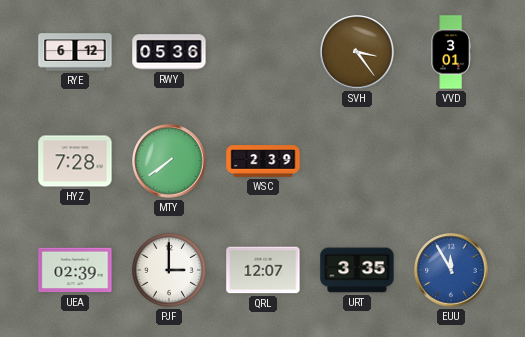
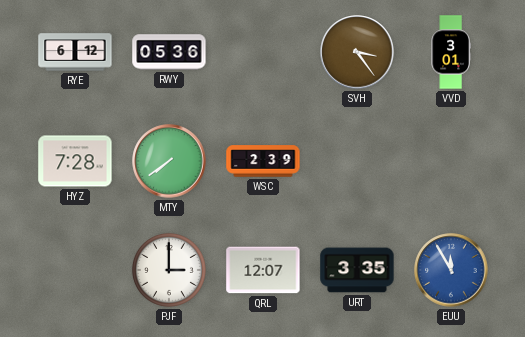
UEA: 02:39 -> none
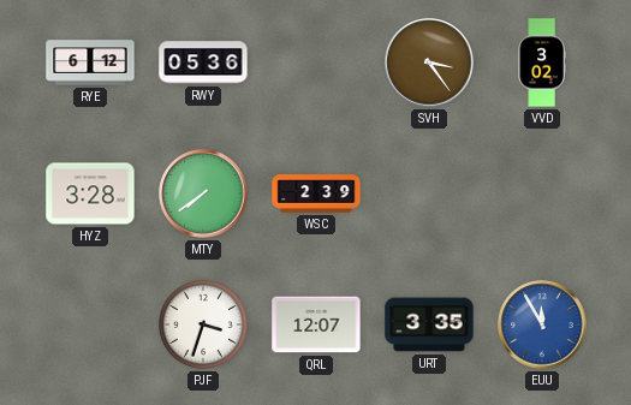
VVD: 3:01 -> 3:02
HYZ: 7:28 -> 3:28
PJF: 3:00 -> 3:33
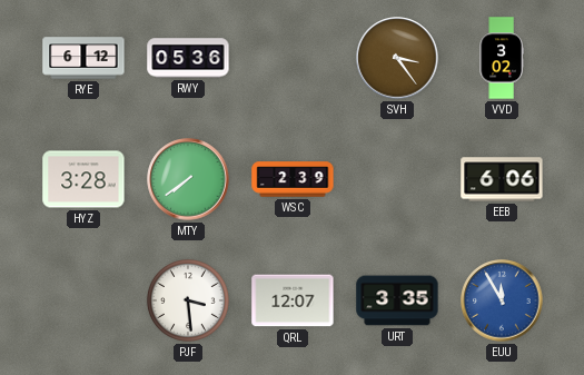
EEB: none -> 6:06
PJF: 3:33 -> 3:29
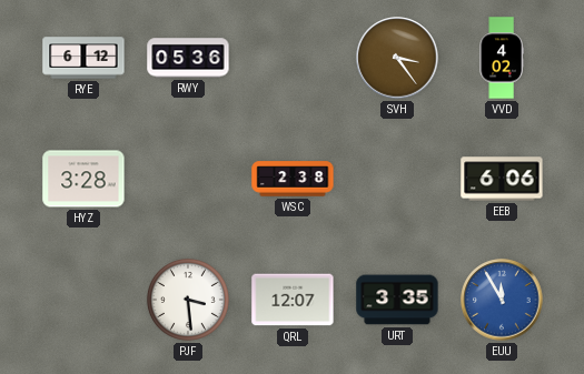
VVD: 3:02 -> 4:02
MTY: 7:39 -> none
WSC: 2:39 -> 2:38
